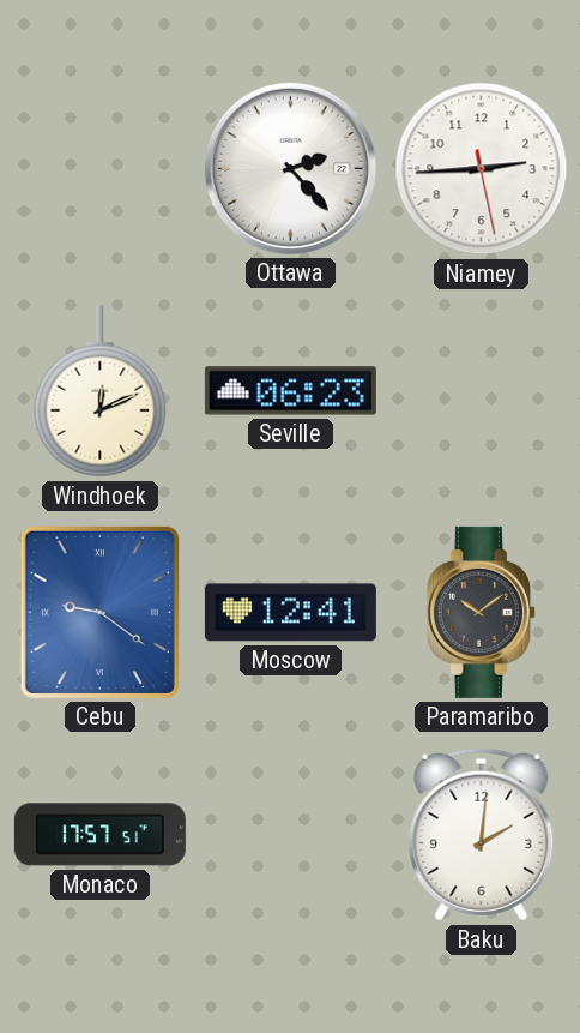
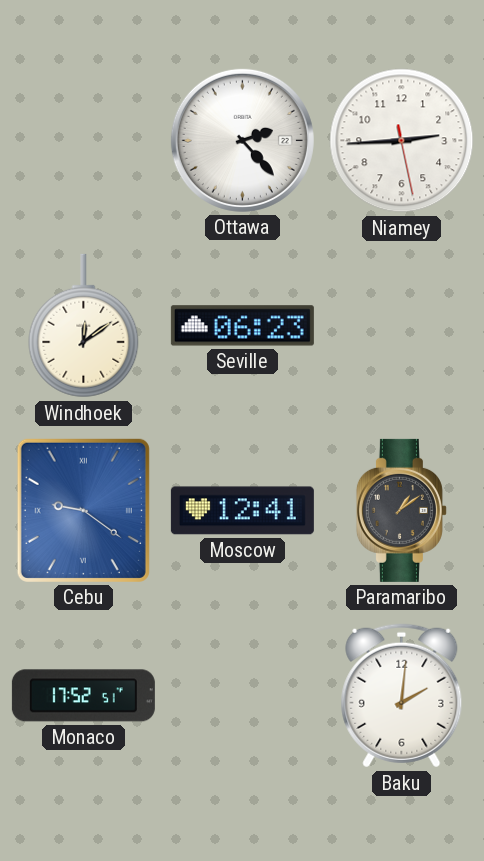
Windhoek: 12:11 -> 12:09
Paramaribo: 10:09 -> 1:09
Monaco: 17:57 -> 17:52
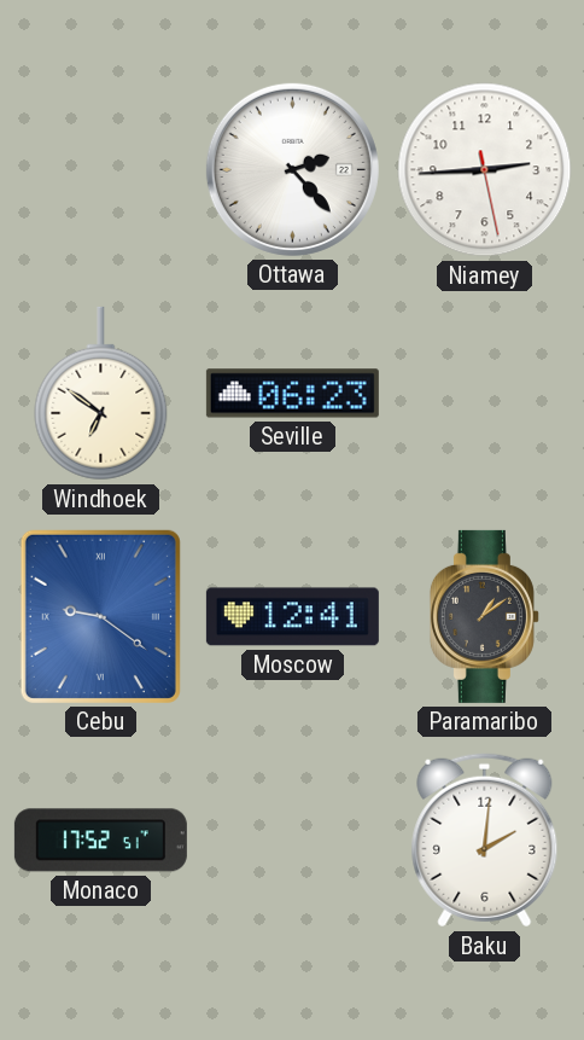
Windhoek: 12:09 -> 6:51
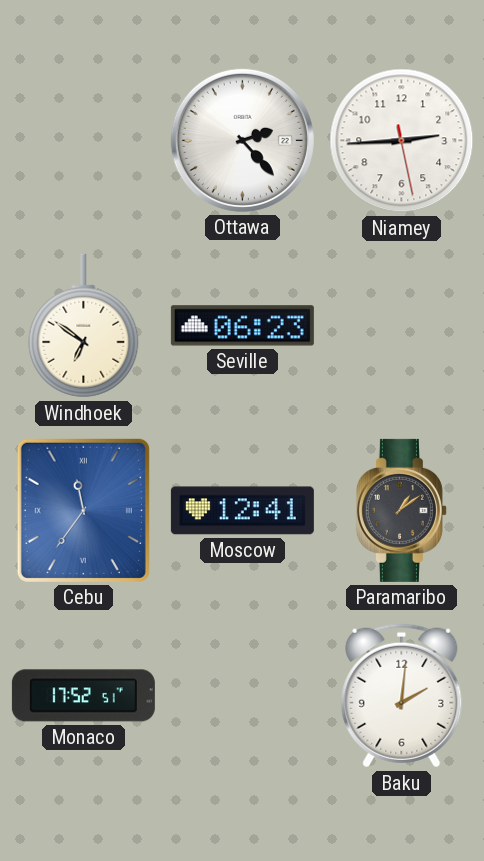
Cebu: 9:21 -> 11:36
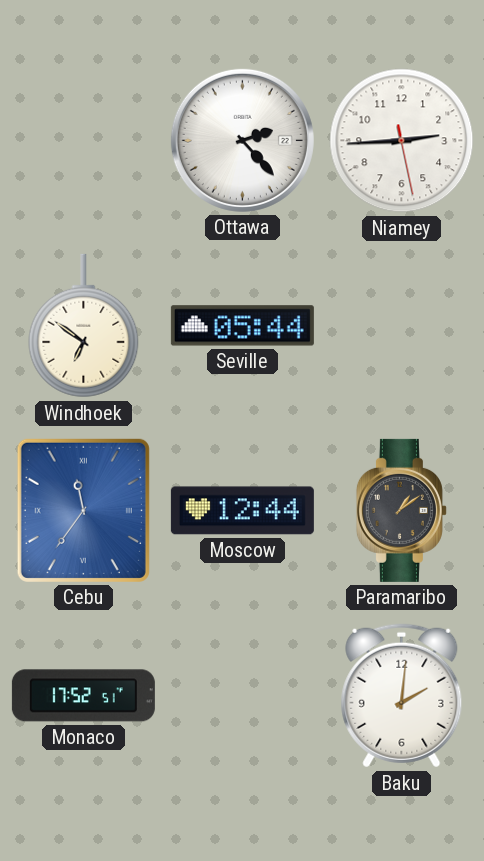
Seville: 06:23 -> 05:44
Moscow: 12:41 -> 12:44
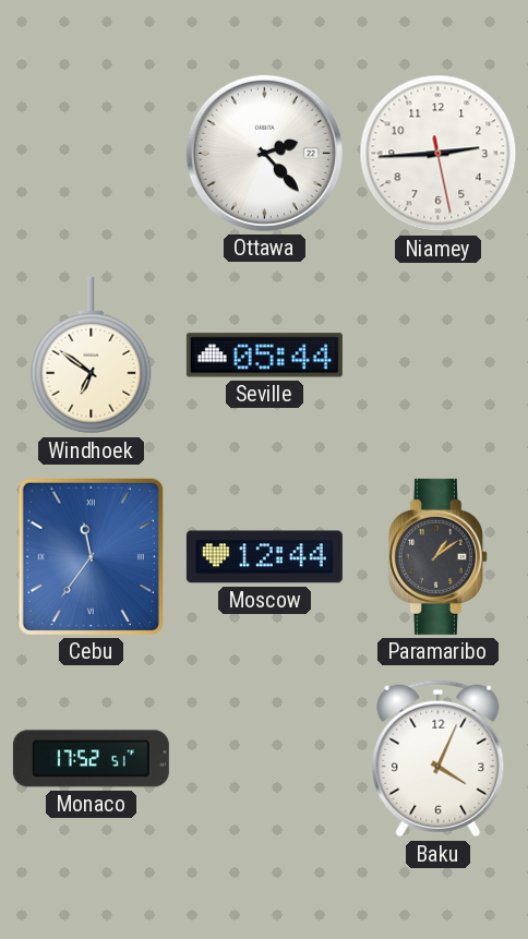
Baku: 2:01 -> 4:04
